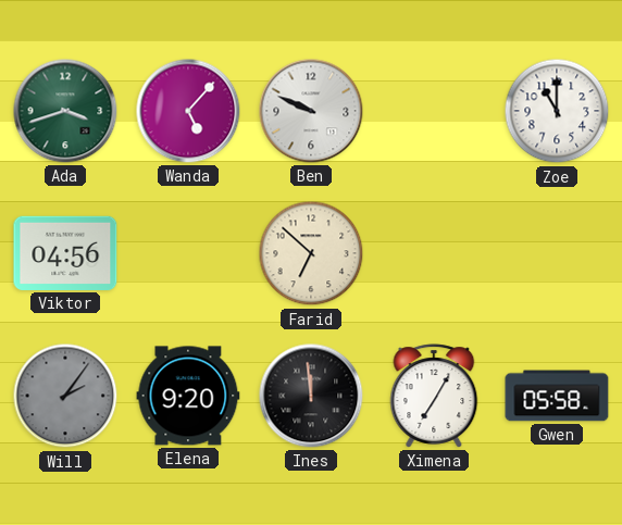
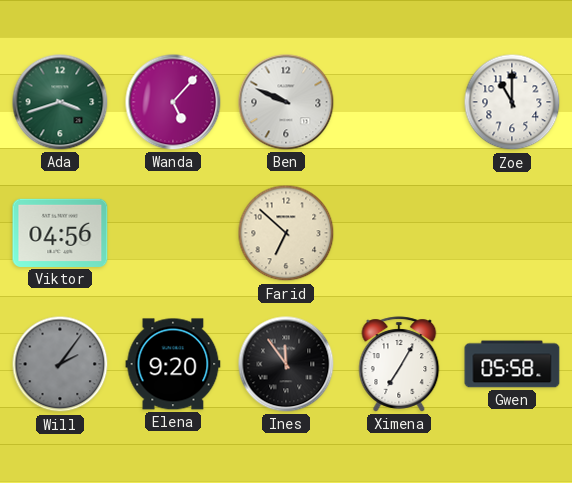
Ines: 11:59 -> 11:54
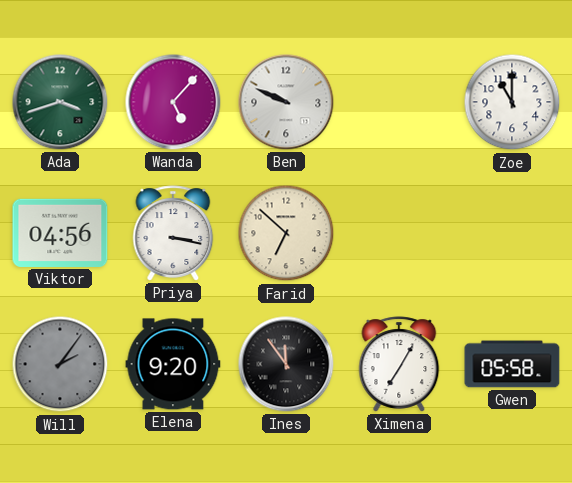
Priya: none -> 3:17
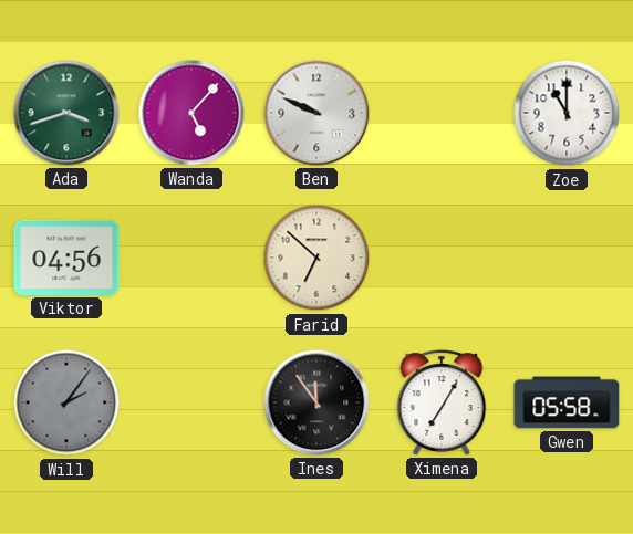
Priya: 3:17 -> none
Elena: 9:20 -> none
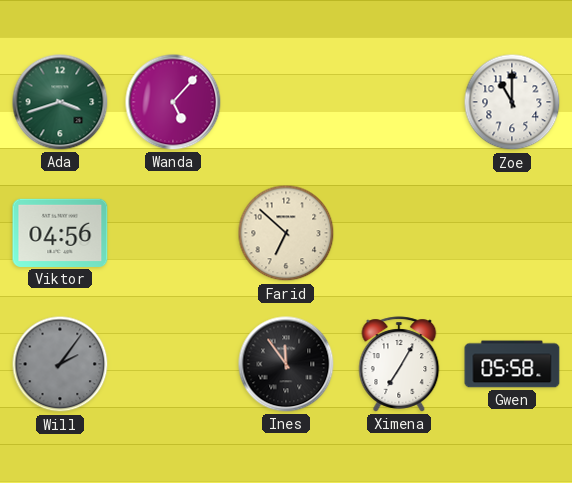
Ben: 9:49 -> none
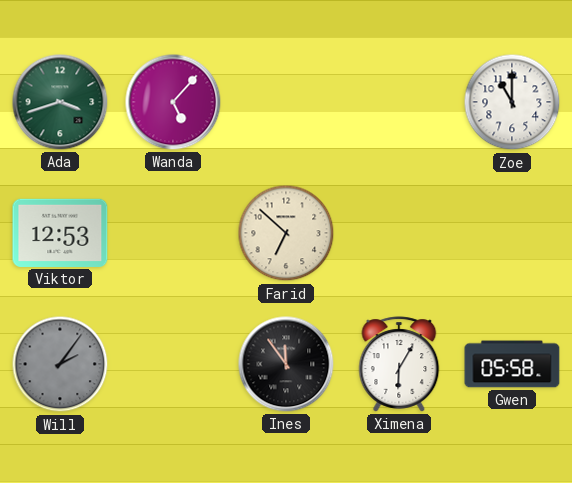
Viktor: 04:56 -> 12:53
Ximena: 7:05 -> 6:05
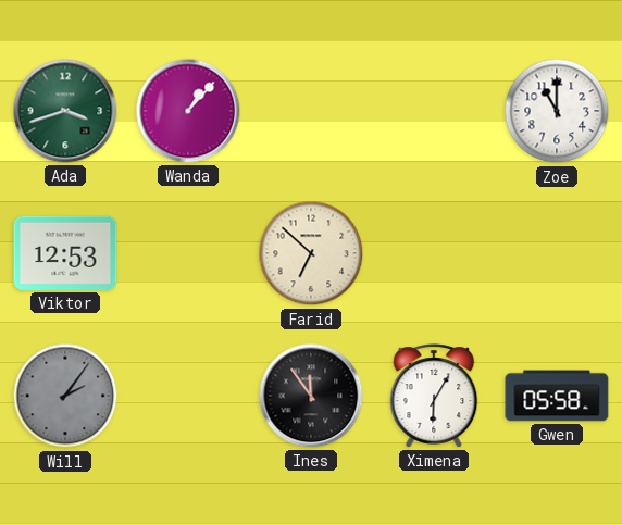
Wanda: 5:07 -> 1:07
